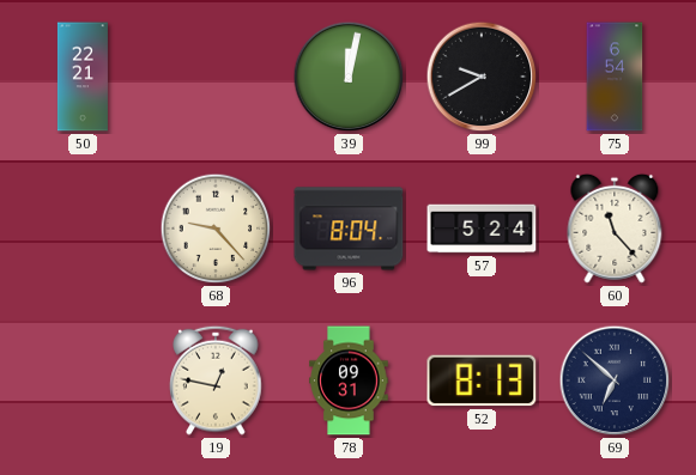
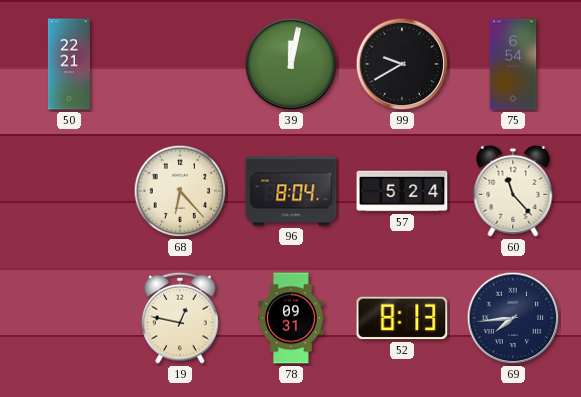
68: 9:23 -> 6:23
69: 6:52 -> 7:44
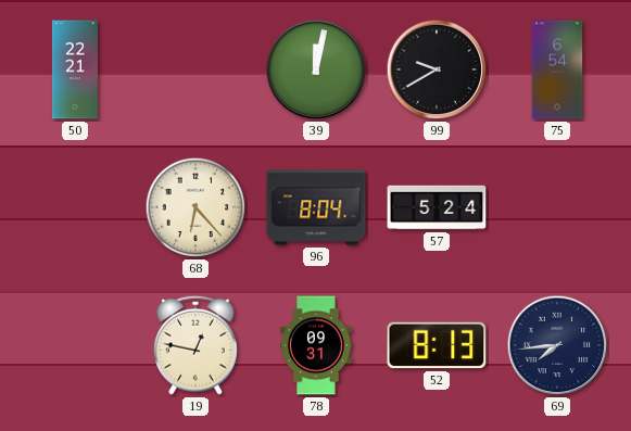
60: 11:23 -> none
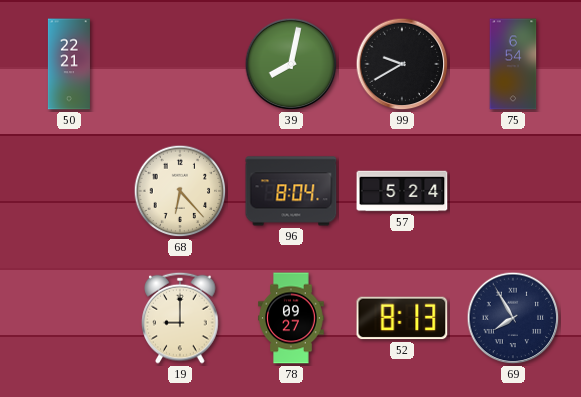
39: 12:02 -> 8:02
19: 12:47 -> 9:00
78: 09:31 -> 09:27
69: 7:44 -> 7:55
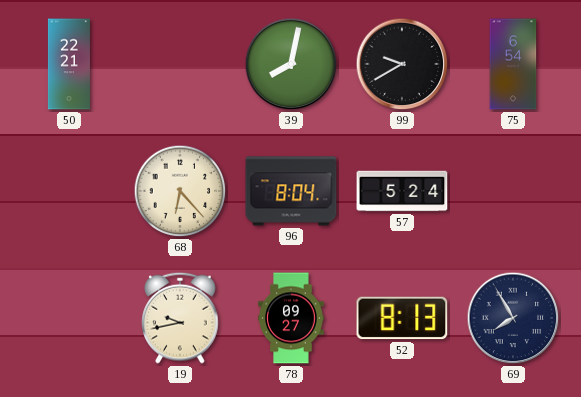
19: 9:00 -> 9:43
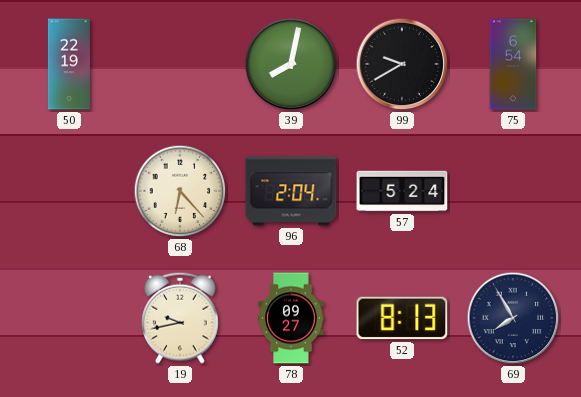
50: 22:21 -> 22:19
96: 8:04 -> 2:04
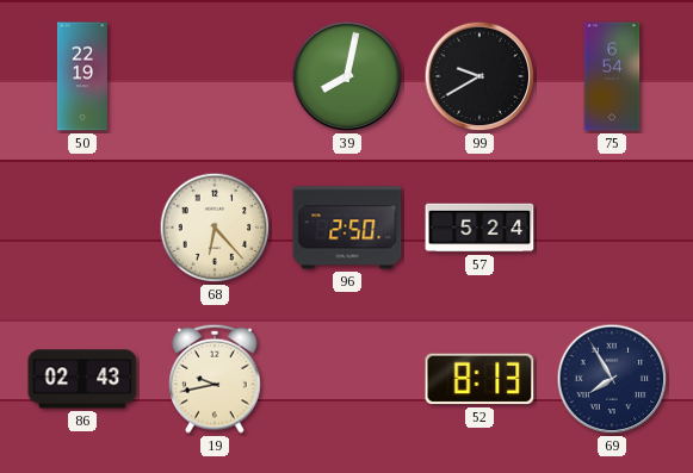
96: 2:04 -> 2:50
86: none -> 02:43
78: 09:27 -> none
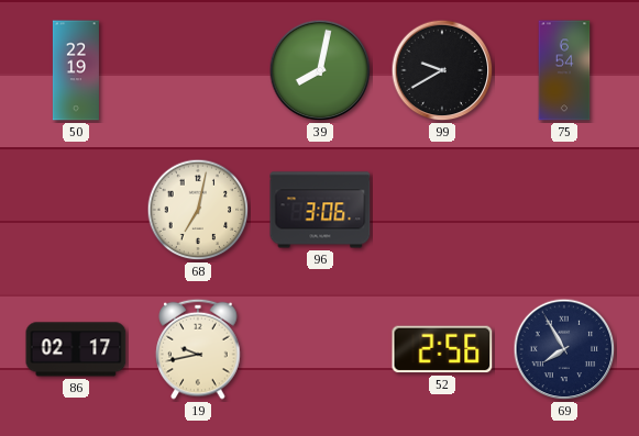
68: 6:23 -> 7:02
96: 2:50 -> 3:06
57: 5:24 -> none
86: 02:43 -> 02:17
52: 8:13 -> 2:56
